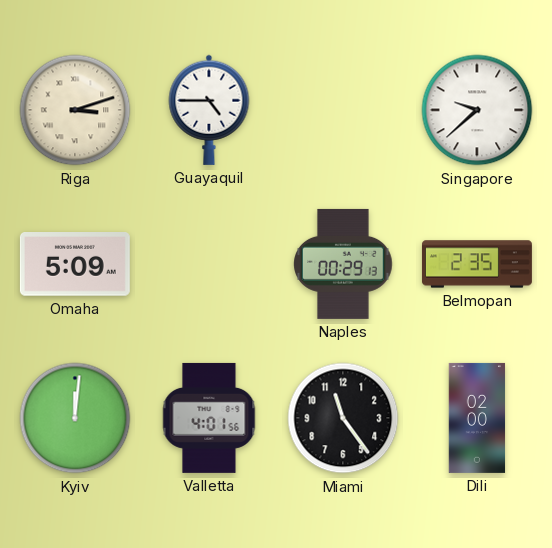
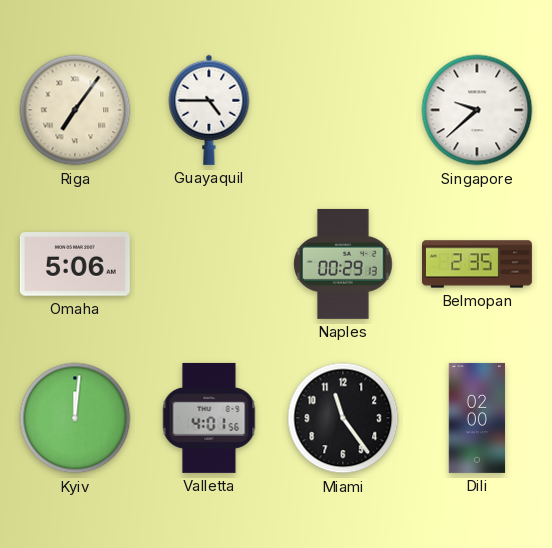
Riga: 3:12 -> 7:06
Omaha: 5:09 -> 5:06
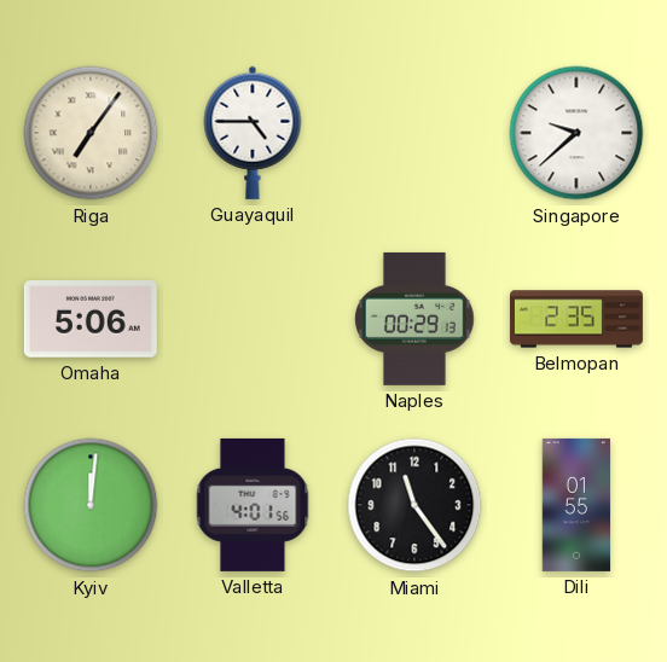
Dili: 02:00 -> 01:55
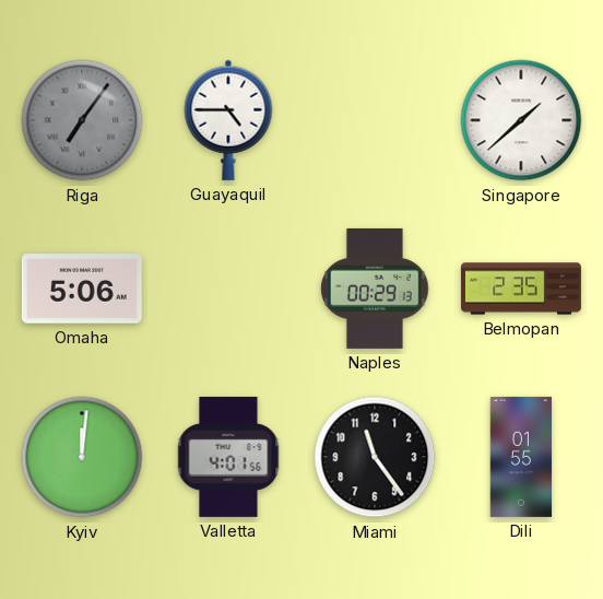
Riga dial: cream -> grey
Singapore: 9:38 -> 1:38
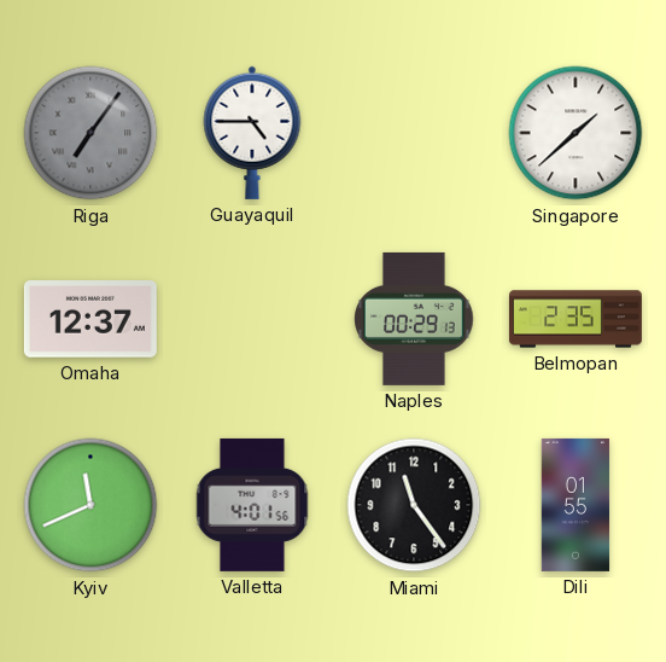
Omaha: 5:06 -> 12:37
Kyiv: 12:01 -> 11:41
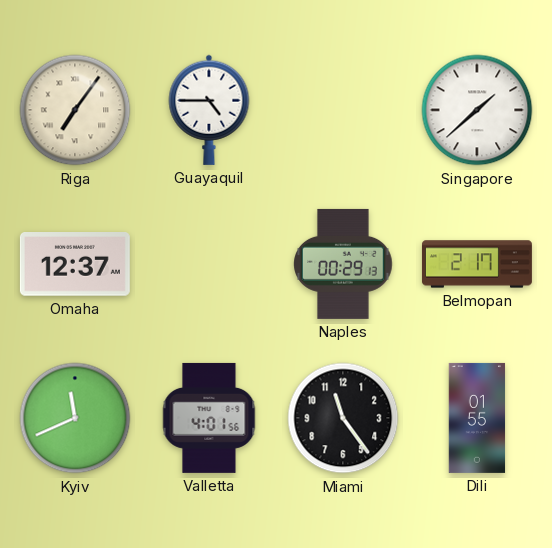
Riga dial: grey -> cream
Belmopan: 2:35 -> 2:17
